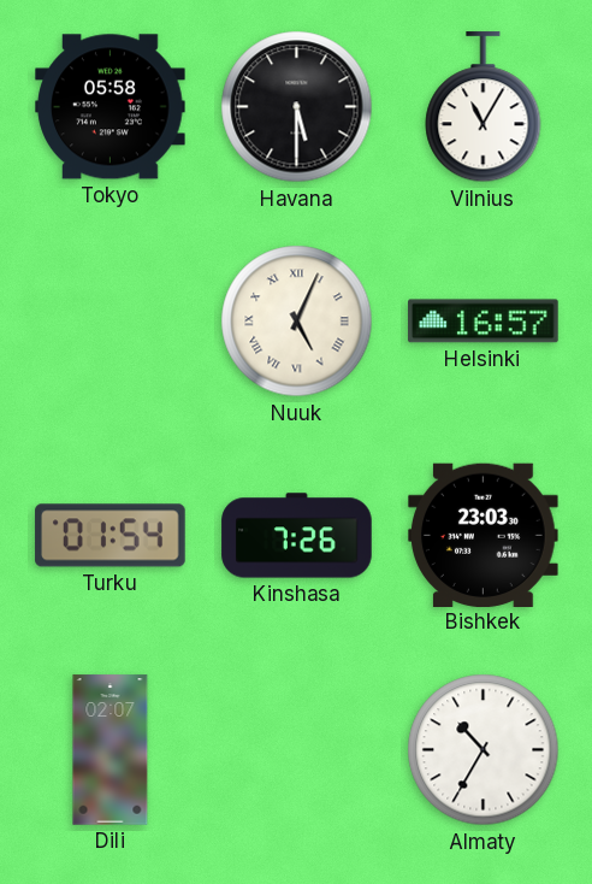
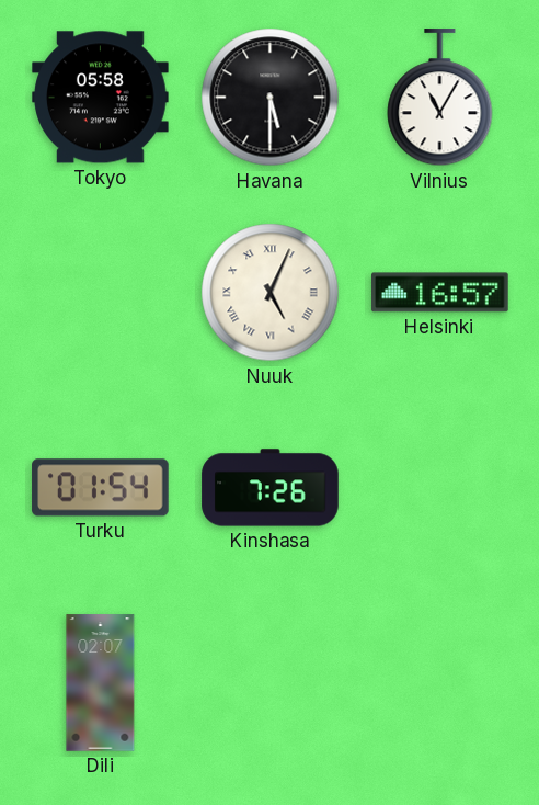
Bishkek: 23:03 -> none
Almaty: 10:35 -> none
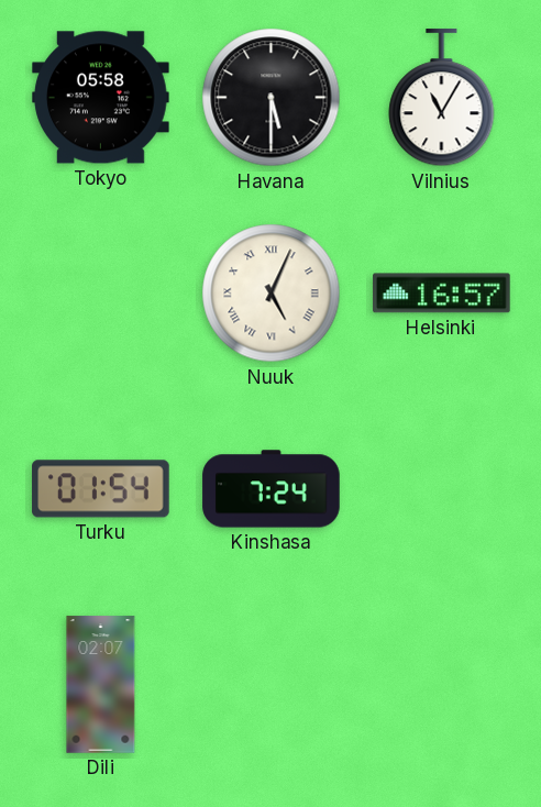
Kinshasa: 7:26 -> 7:24
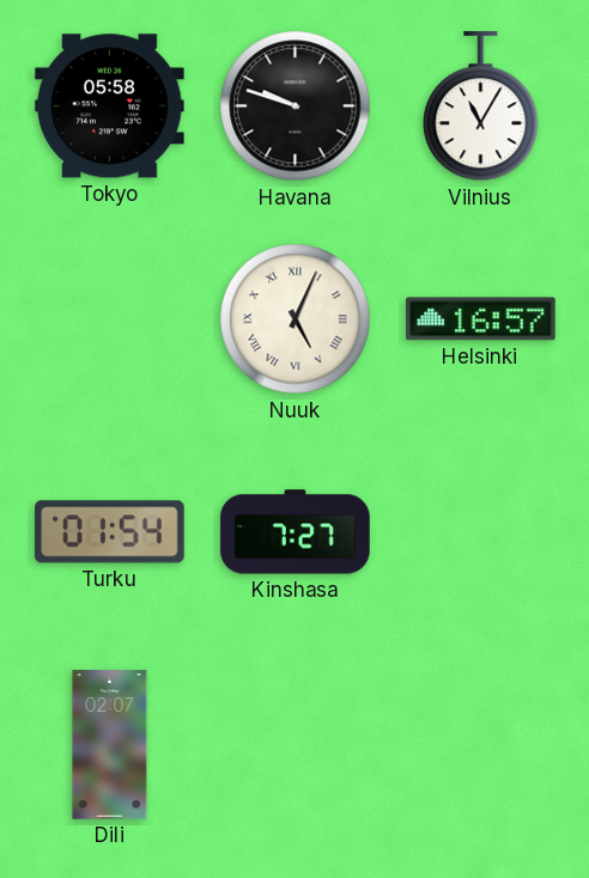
Havana: 5:30 -> 9:48
Kinshasa: 7:24 -> 7:27
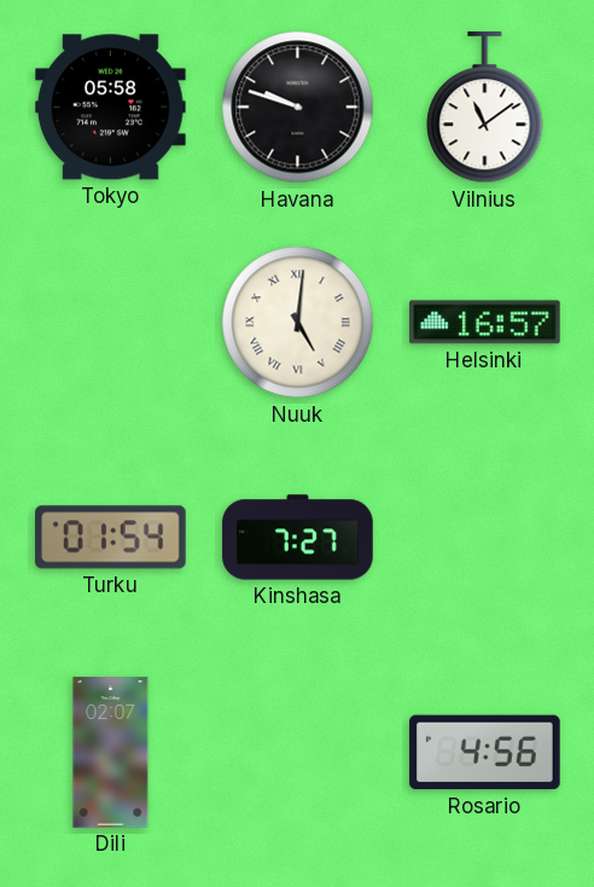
Vilnius: 11:05 -> 11:09
Nuuk: 5:04 -> 5:01
Rosario: none -> 4:56
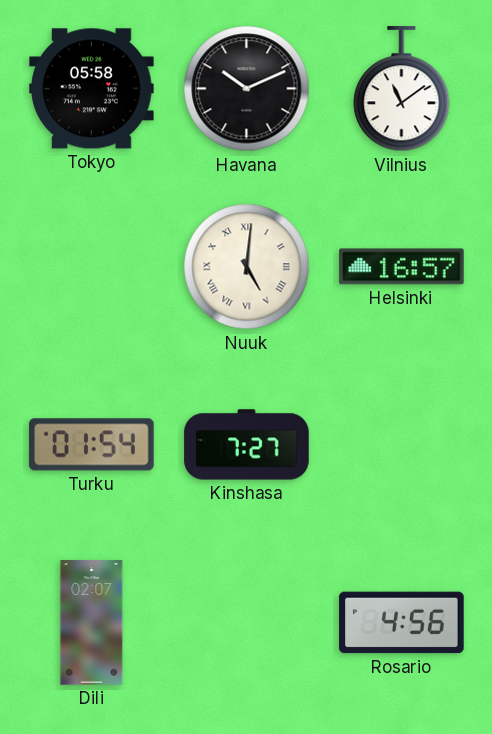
Havana: 9:48 -> 10:11
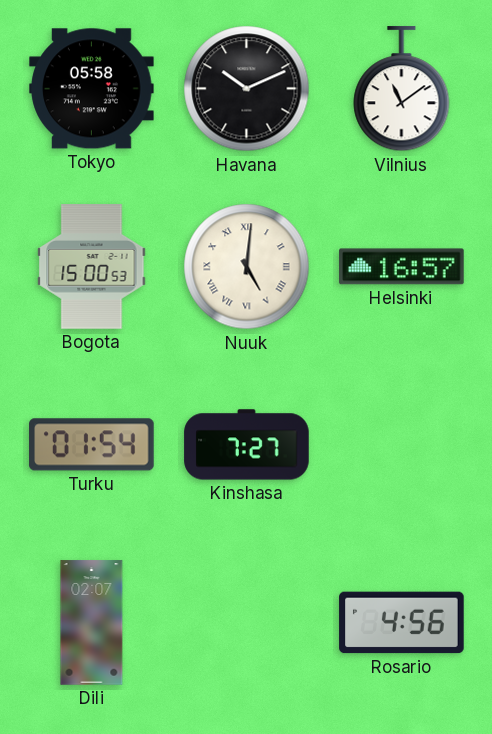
Bogota: none -> 15:00
